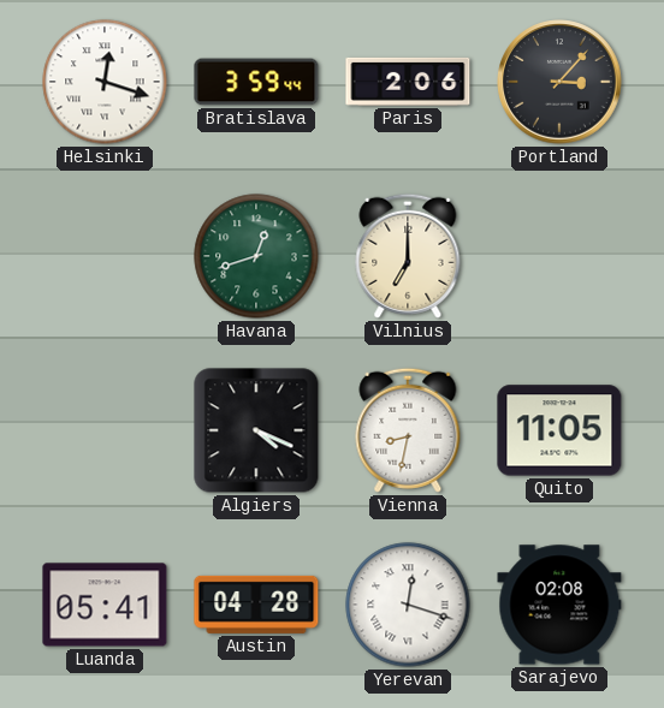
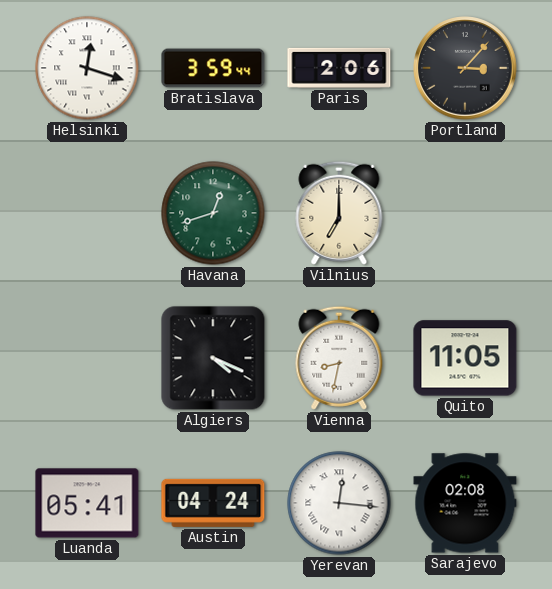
Austin: 04:28 -> 04:24
Yerevan: 12:18 -> 12:16
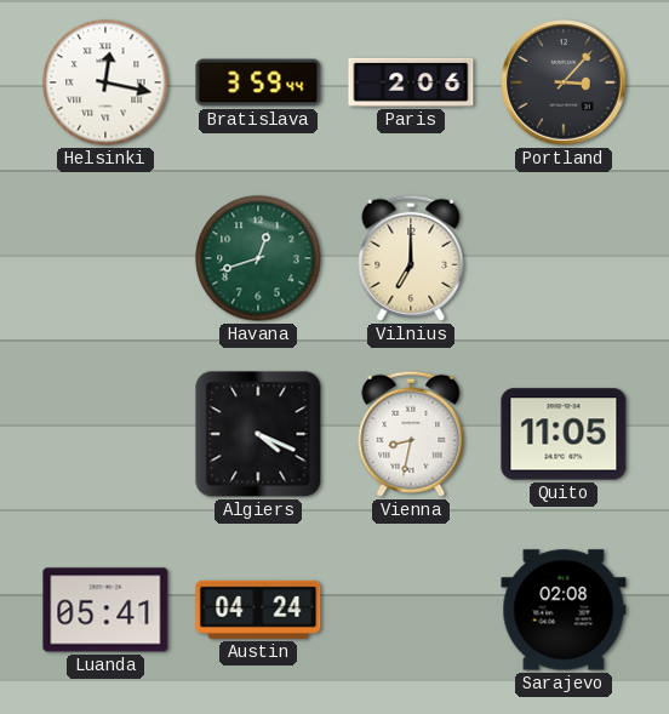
Helsinki: 12:18 -> 12:17
Yerevan: 12:16 -> none
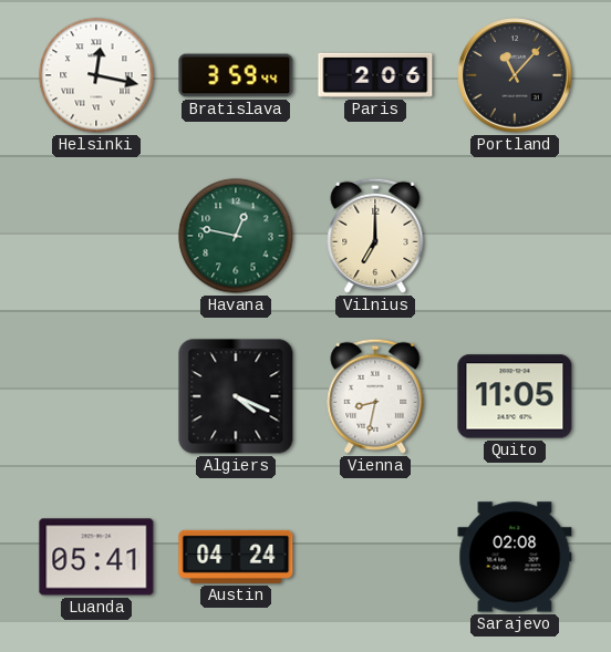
Portland: 3:07 -> 11:07
Havana: 12:42 -> 12:47
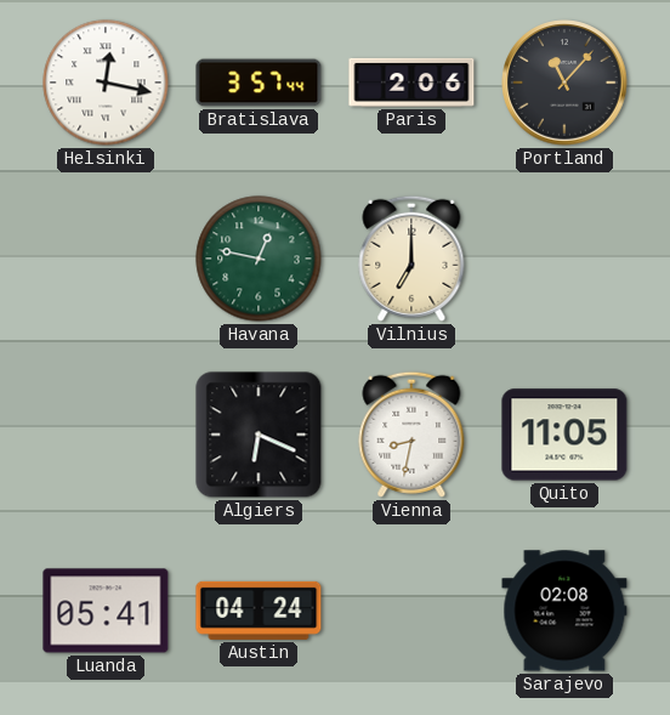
Bratislava: 3:59 -> 3:57
Algiers: 4:19 -> 6:19
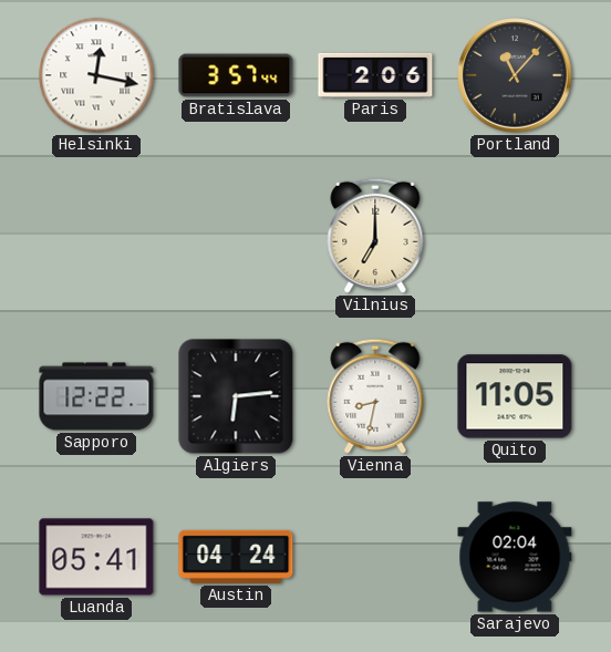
Havana: 12:47 -> none
Sapporo: none -> 12:22
Algiers: 6:19 -> 6:14
Sarajevo: 02:08 -> 02:04
